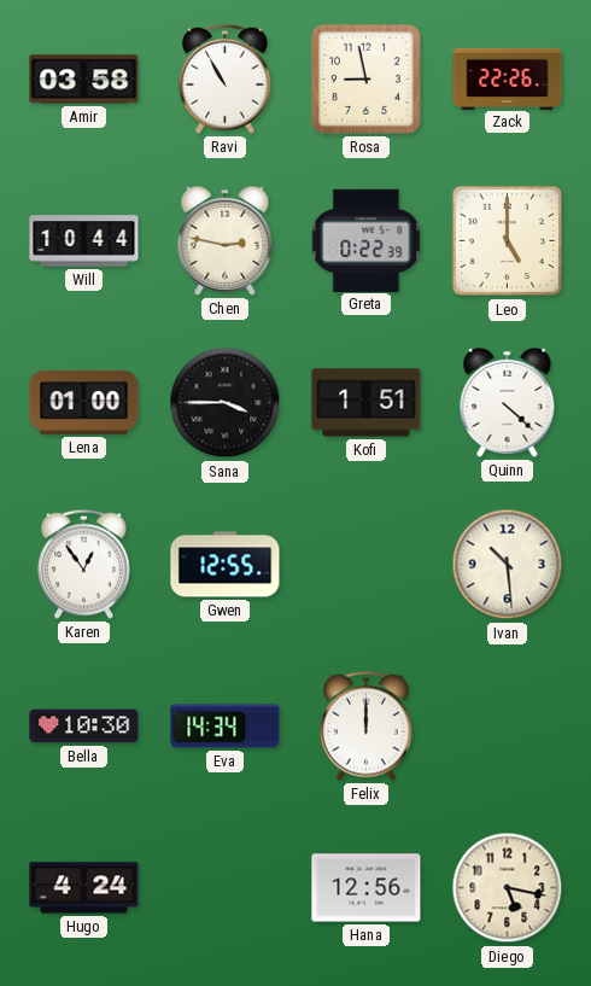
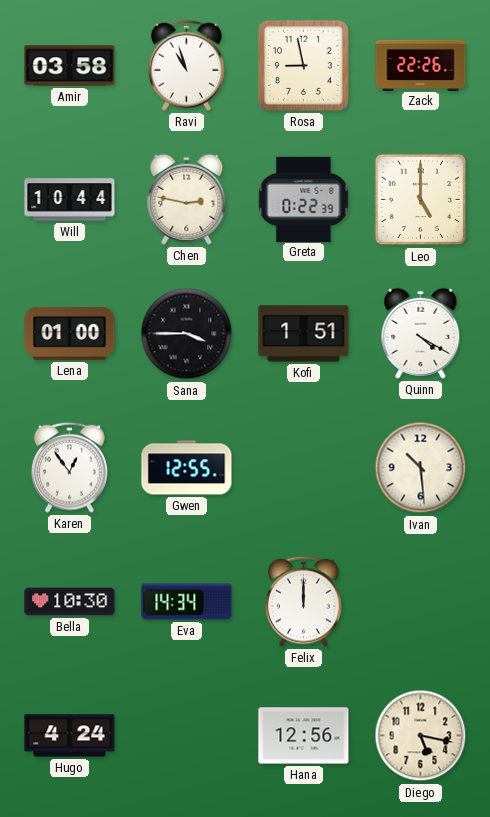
Ravi: 10:55 -> 10:57
Quinn: 4:22 -> 4:20
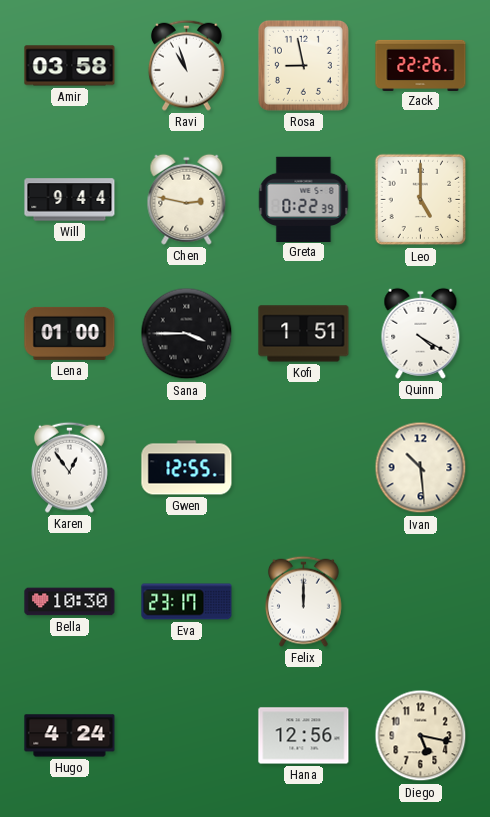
Will: 10:44 -> 9:44
Eva: 14:34 -> 23:17
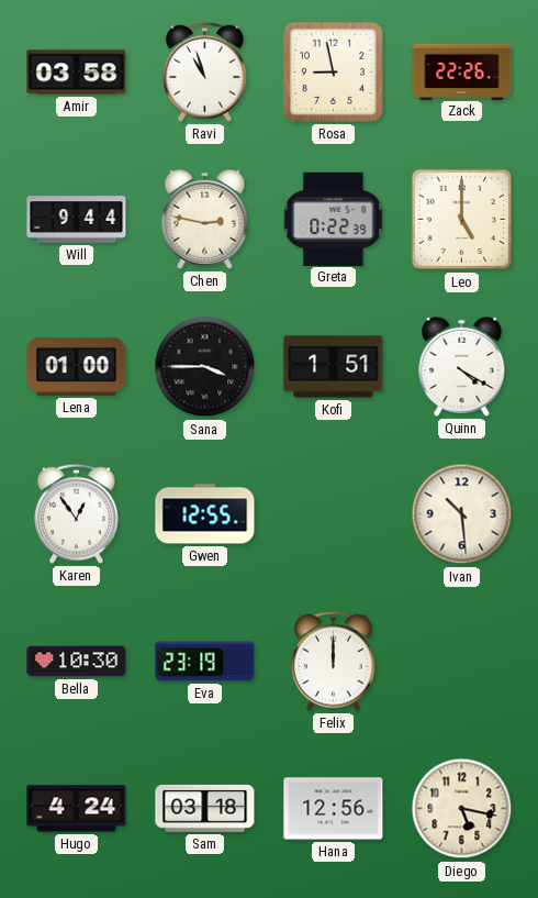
Eva: 23:17 -> 23:19
Sam: none -> 03:18
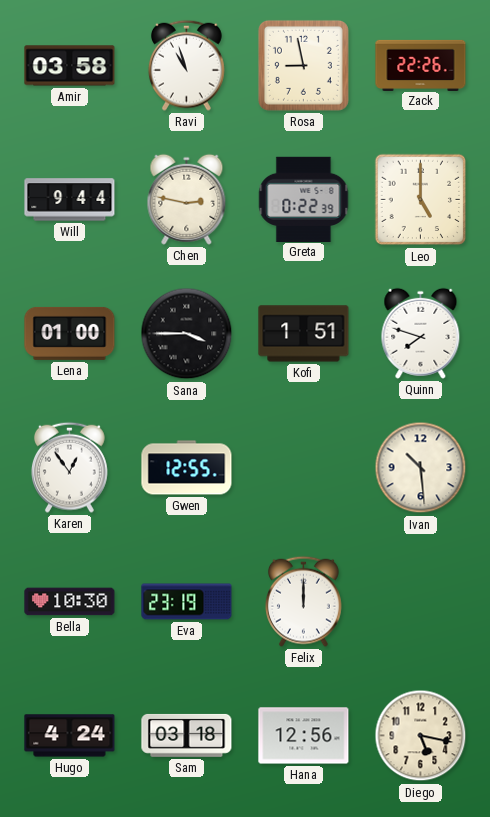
Quinn: 4:20 -> 7:48
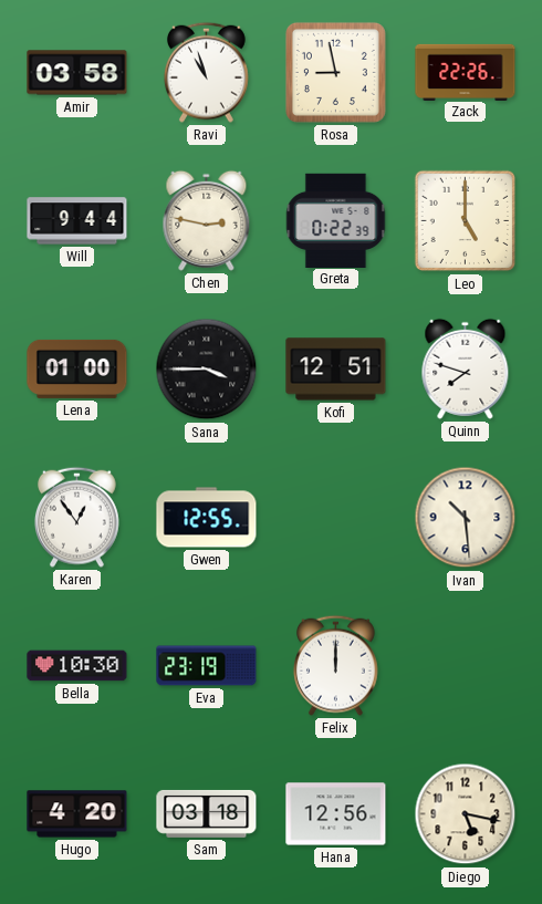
Kofi: 1:51 -> 12:51
Hugo: 4:24 -> 4:20
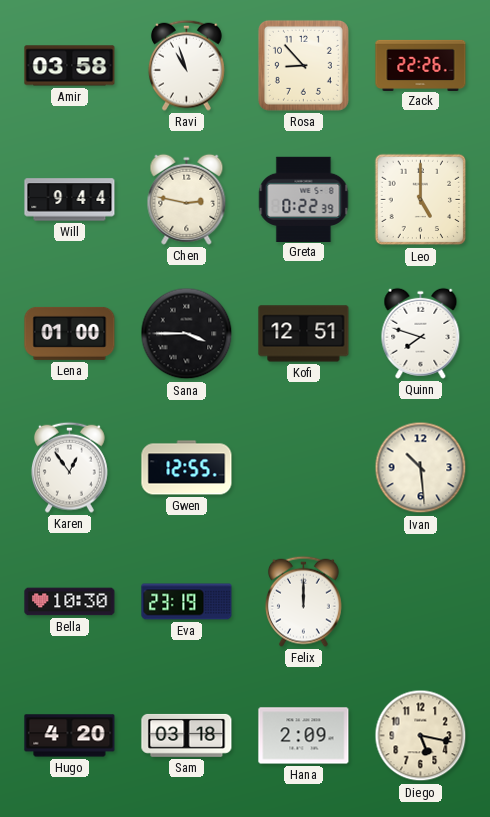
Rosa: 8:58 -> 8:53
Hana: 12:56 -> 2:09
